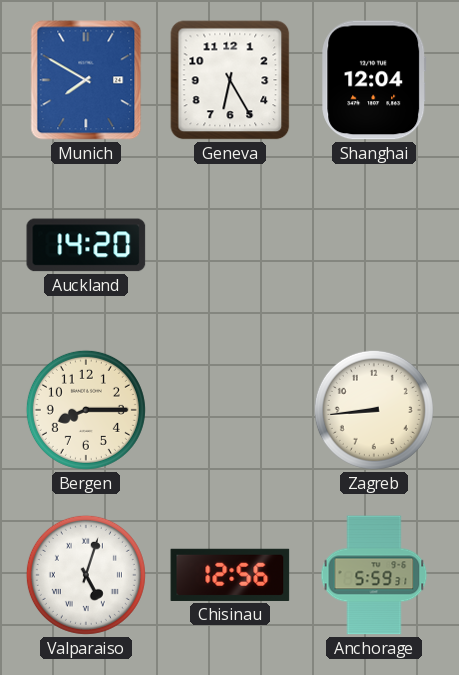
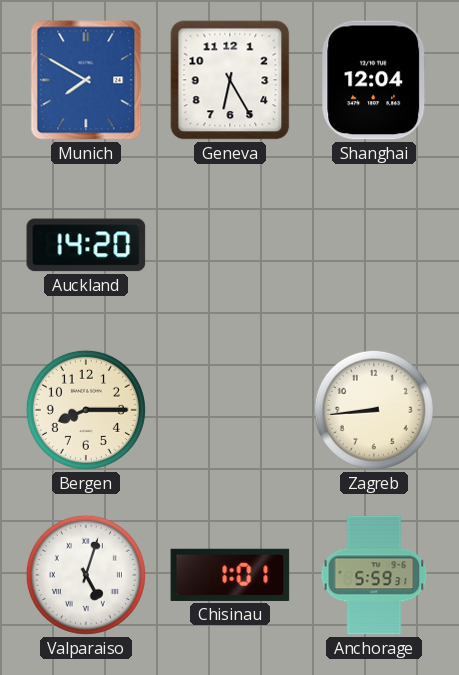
Chisinau: 12:56 -> 1:01
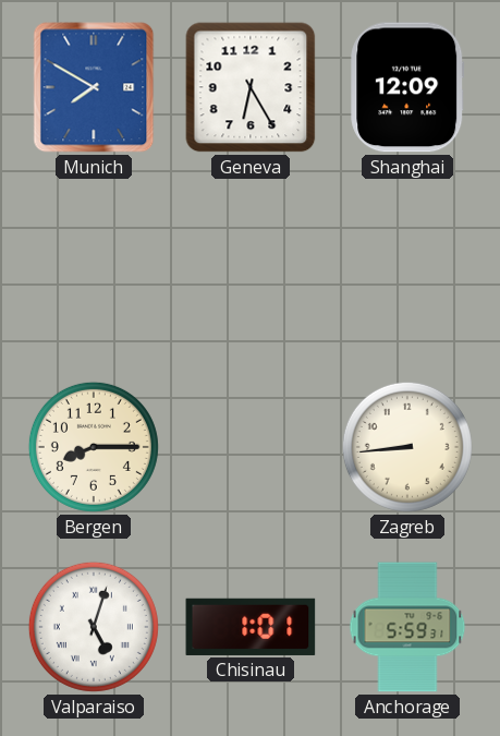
Shanghai: 12:04 -> 12:09
Auckland: 14:20 -> none
